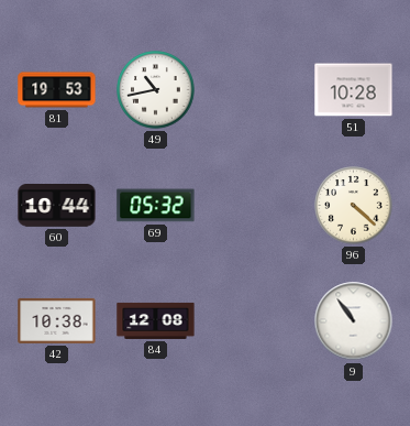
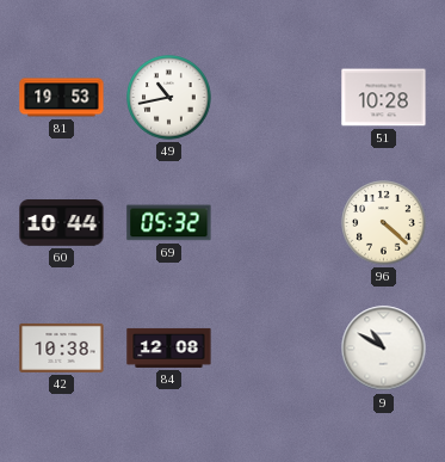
9: 10:54 -> 10:50
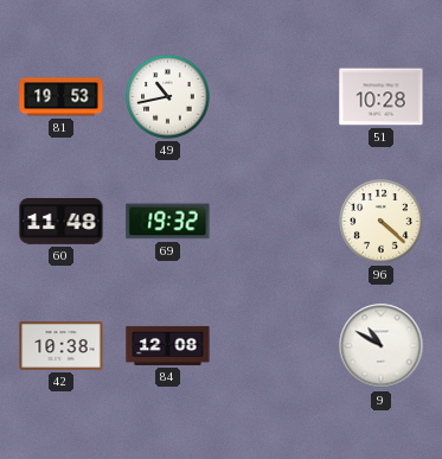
60: 10:44 -> 11:48
69: 05:32 -> 19:32
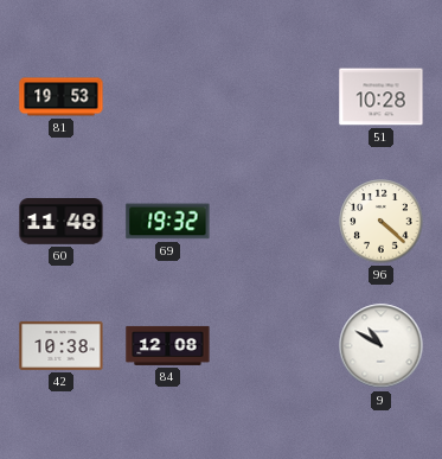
49: 10:43 -> none
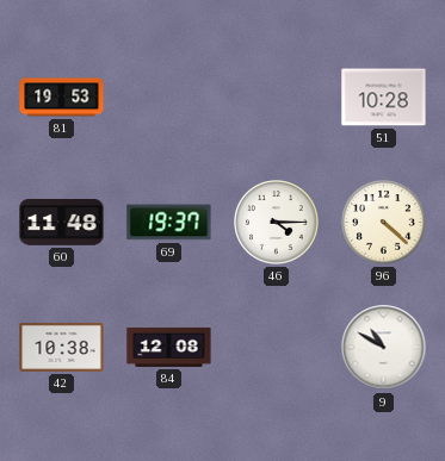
69: 19:32 -> 19:37
46: none -> 4:15
